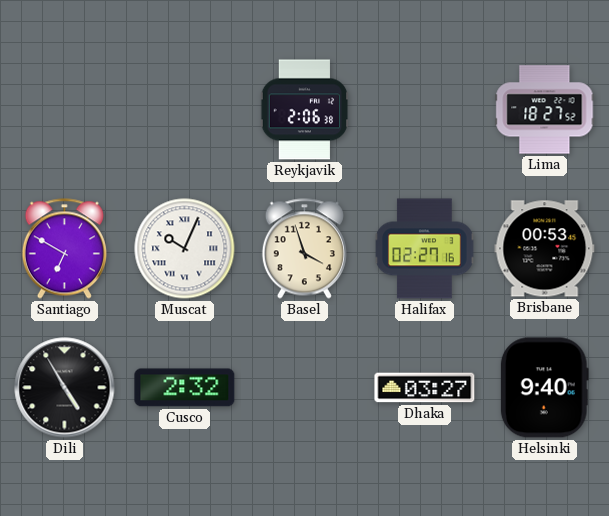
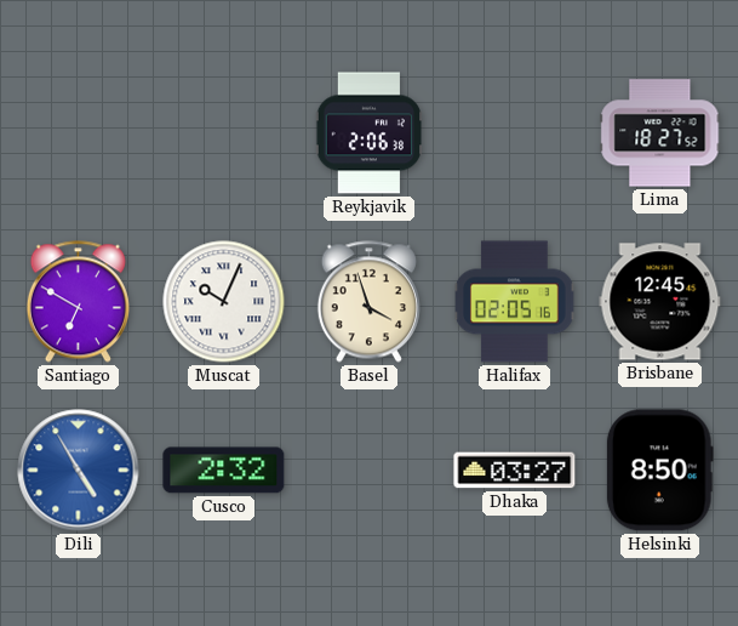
Halifax: 02:27 -> 02:05
Brisbane: 00:53 -> 12:45
Dili dial: black -> blue
Helsinki: 9:40 -> 8:50
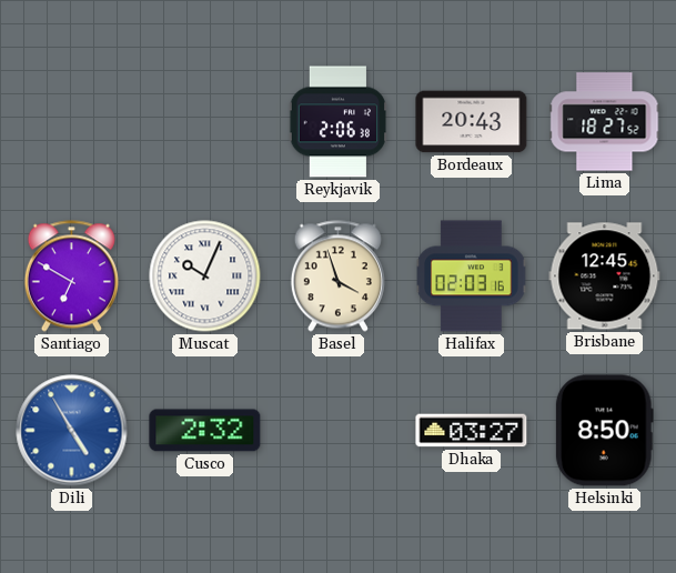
Bordeaux: none -> 20:43
Halifax: 02:05 -> 02:03
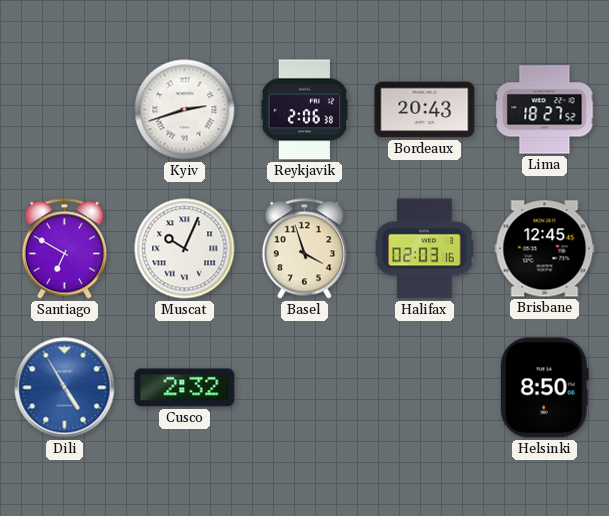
Kyiv: none -> 2:42
Dhaka: 03:27 -> none
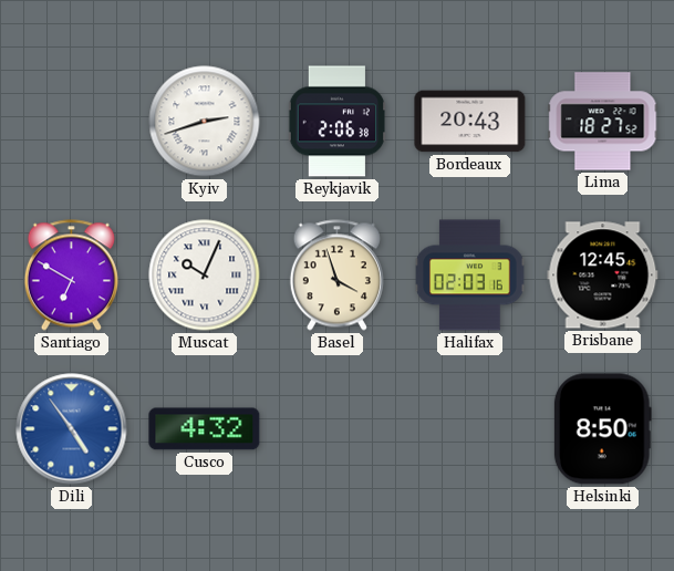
Dili: 4:55 -> 4:54
Cusco: 2:32 -> 4:32
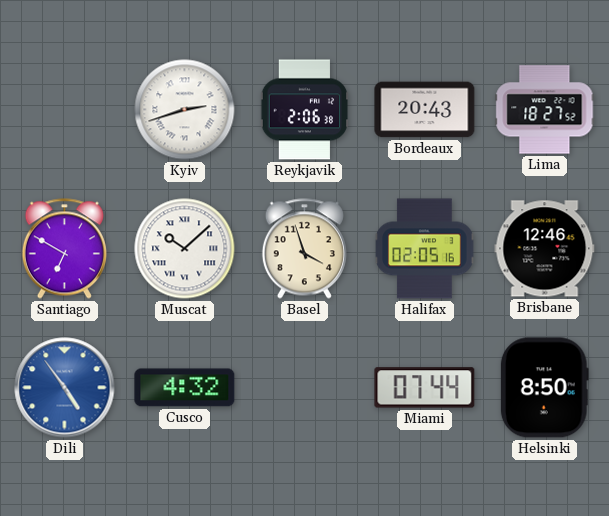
Muscat: 10:04 -> 10:08
Halifax: 02:03 -> 02:05
Brisbane: 12:45 -> 12:46
Miami: none -> 07:44
